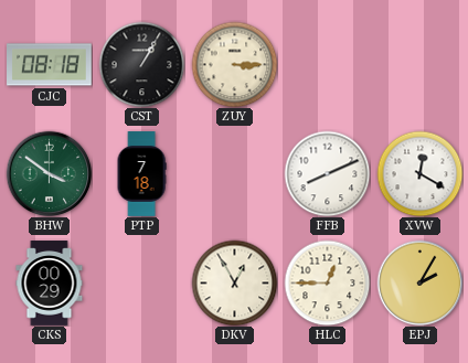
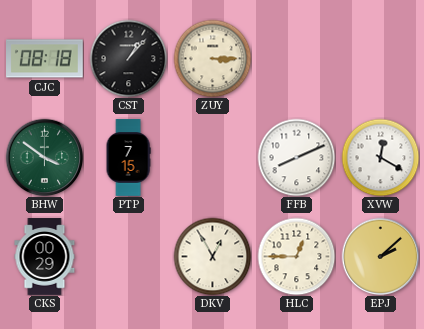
CST: 1:05 -> 1:07
PTP: 7:18 -> 7:15
EPJ: 2:05 -> 2:08
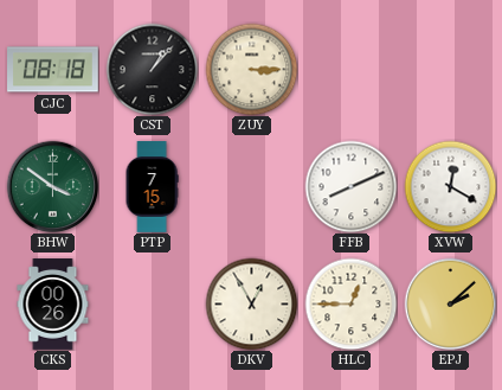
CKS: 00:29 -> 00:26
